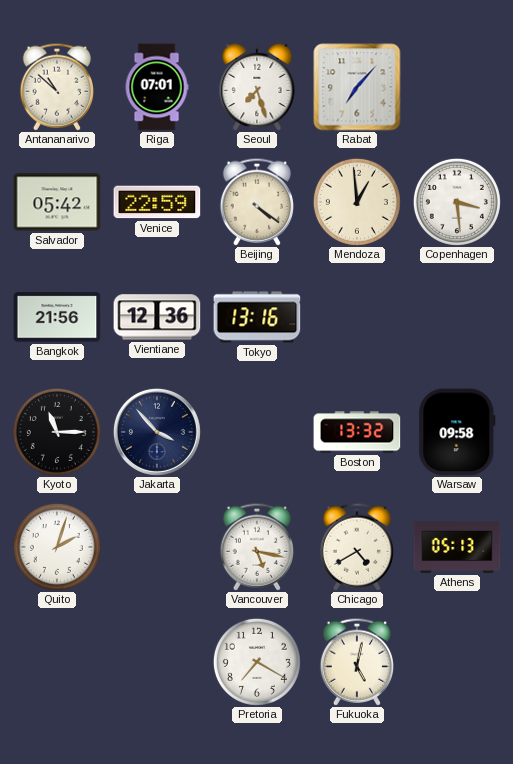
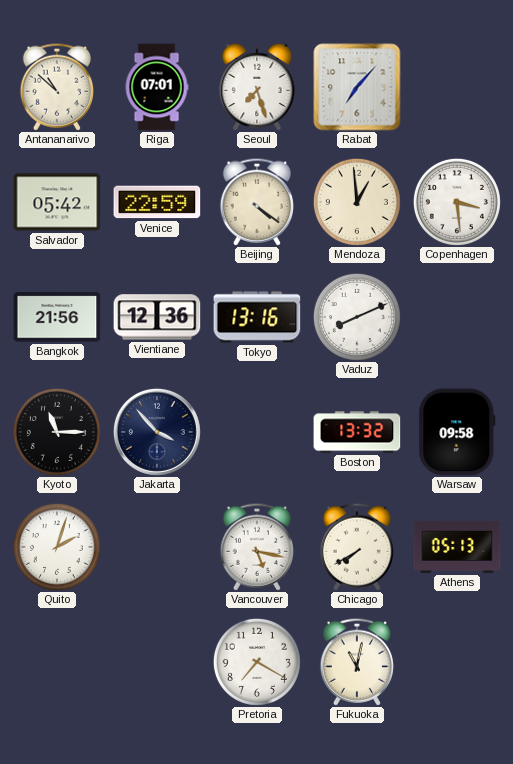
Vaduz: none -> 8:11
Chicago: 4:40 -> 7:40
Fukuoka: 5:02 -> 11:02
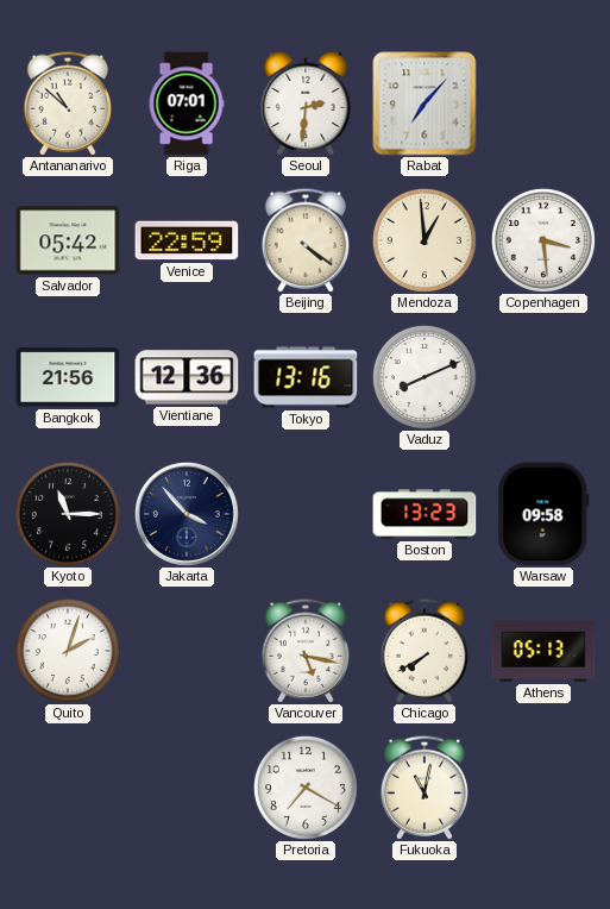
Seoul: 7:27 -> 2:31
Boston: 13:32 -> 13:23
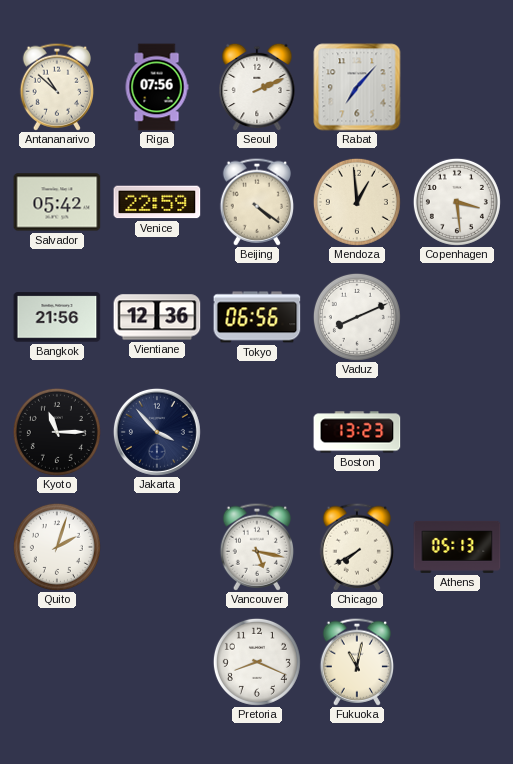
Riga: 07:01 -> 07:56
Seoul: 2:31 -> 2:11
Tokyo: 13:16 -> 06:56
Warsaw: 09:58 -> none
Pretoria: 7:20 -> 8:19
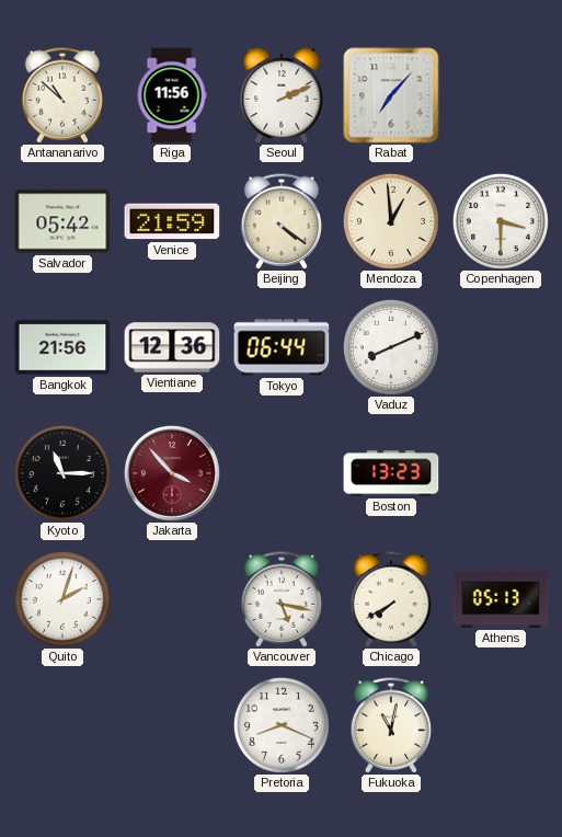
Riga: 07:56 -> 11:56
Venice: 22:59 -> 21:59
Copenhagen: 3:29 -> 3:30
Tokyo: 06:56 -> 06:44
Jakarta dial: navy -> burgundy
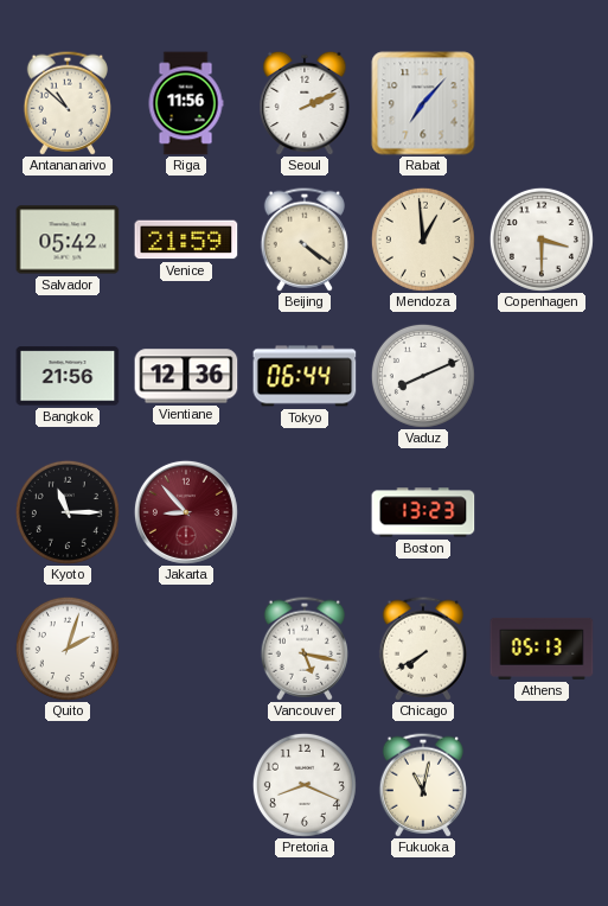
Jakarta: 3:53 -> 8:53
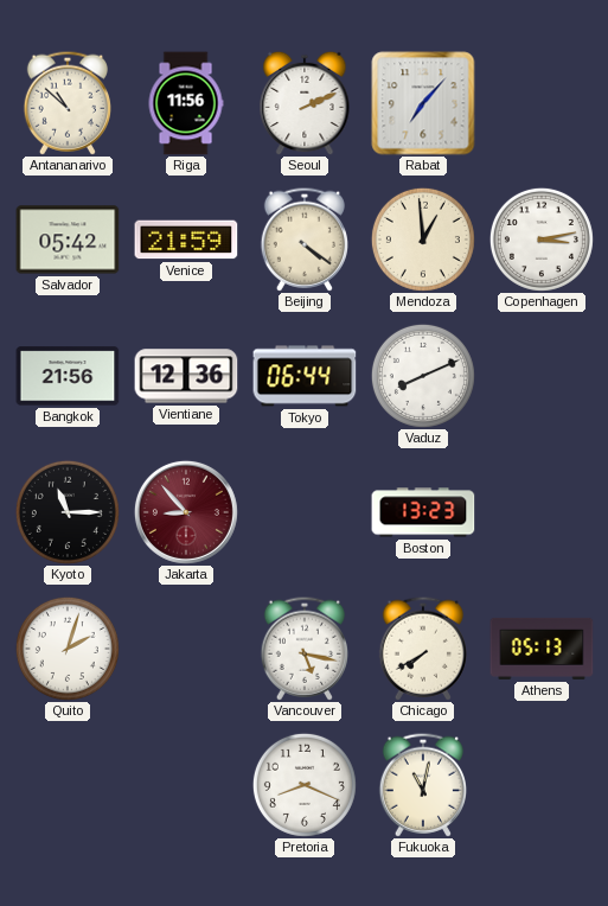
Copenhagen: 3:30 -> 3:13
